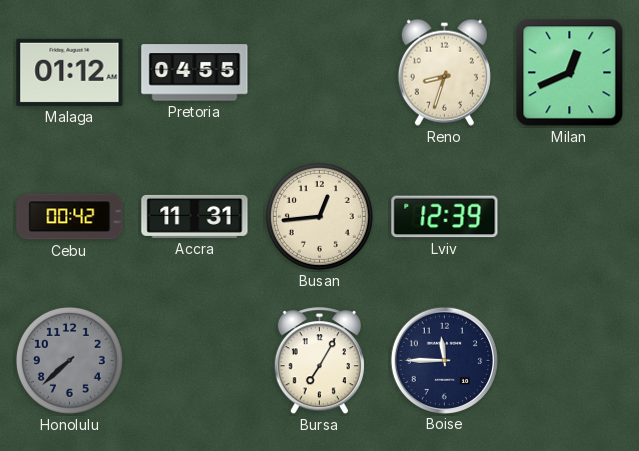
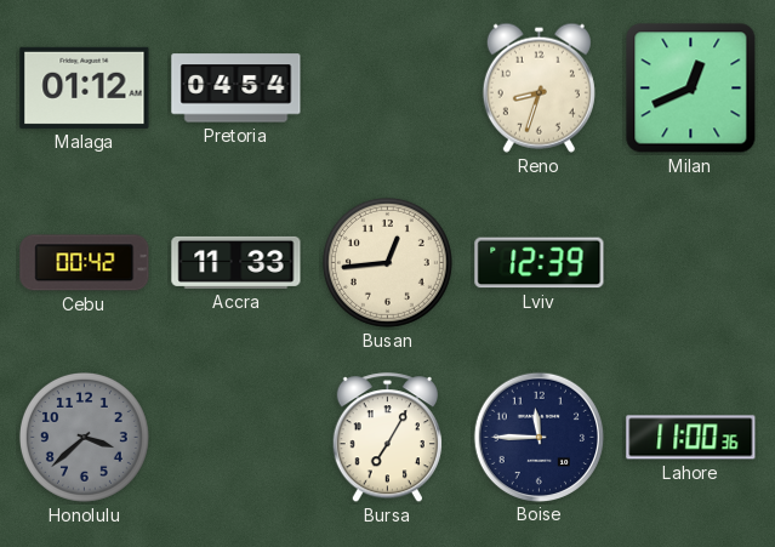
Pretoria: 04:55 -> 04:54
Accra: 11:31 -> 11:33
Honolulu: 7:38 -> 3:38
Lahore: none -> 11:00
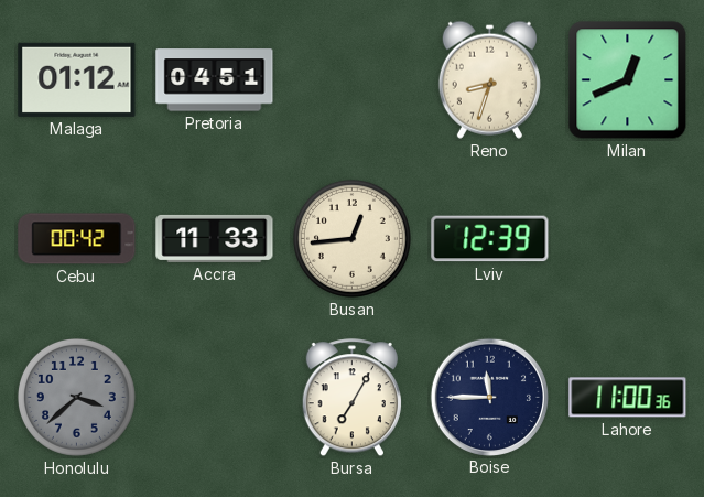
Pretoria: 04:54 -> 04:51
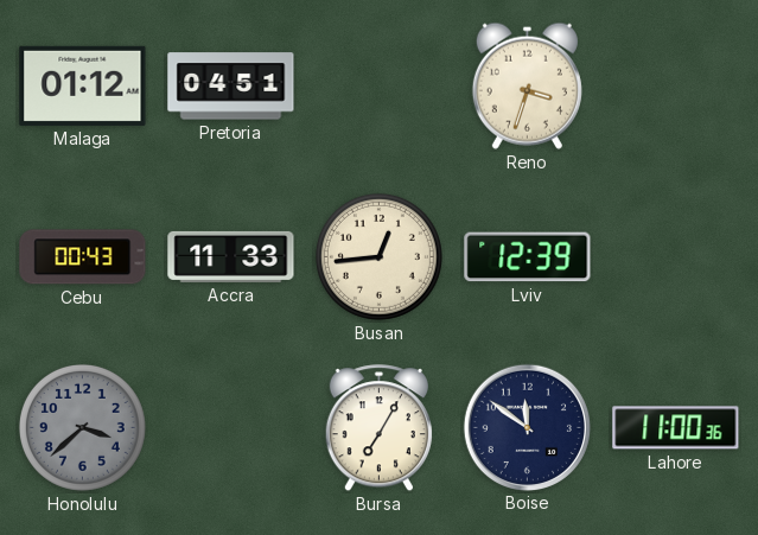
Reno: 8:33 -> 3:33
Milan: 12:41 -> none
Cebu: 00:42 -> 00:43
Boise: 11:45 -> 11:51
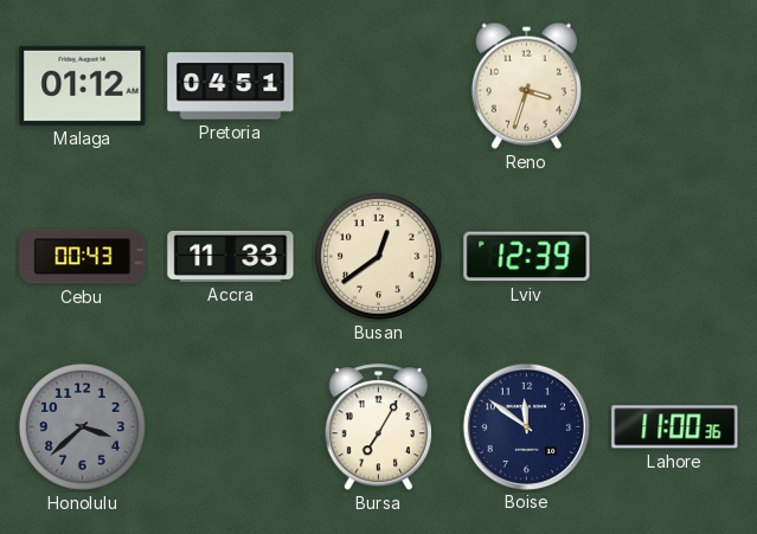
Busan: 12:44 -> 12:39
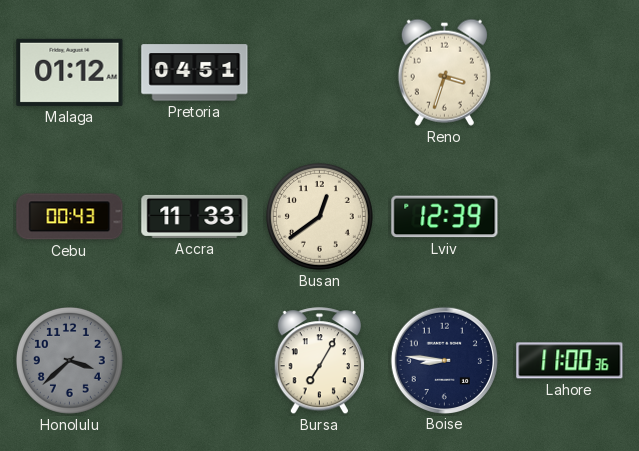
Boise: 11:51 -> 8:46
